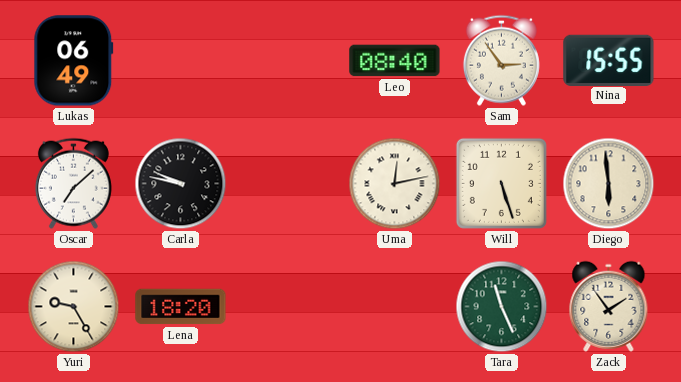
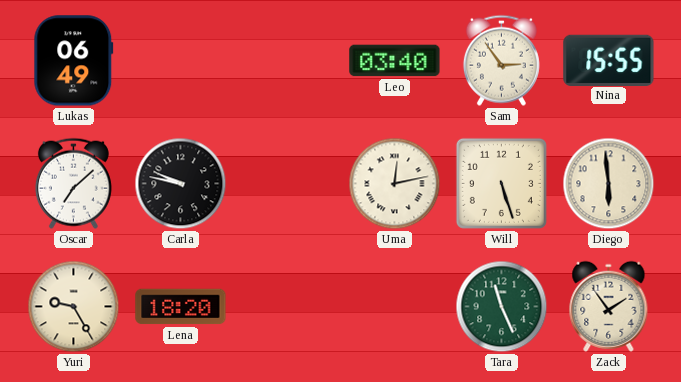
Leo: 08:40 -> 03:40
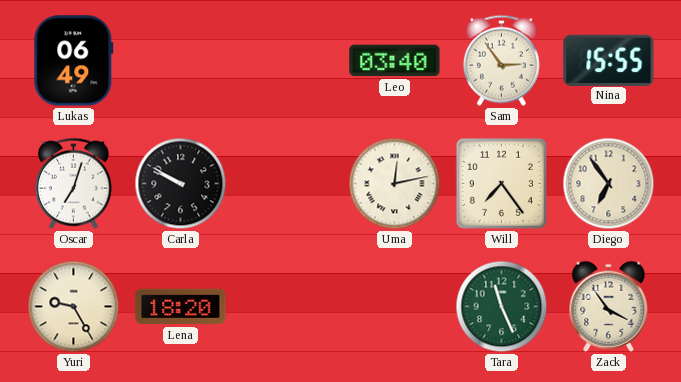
Oscar: 7:08 -> 7:03
Carla: 9:47 -> 9:50
Will: 5:27 -> 7:24
Diego: 5:59 -> 6:54
Zack: 1:54 -> 3:54
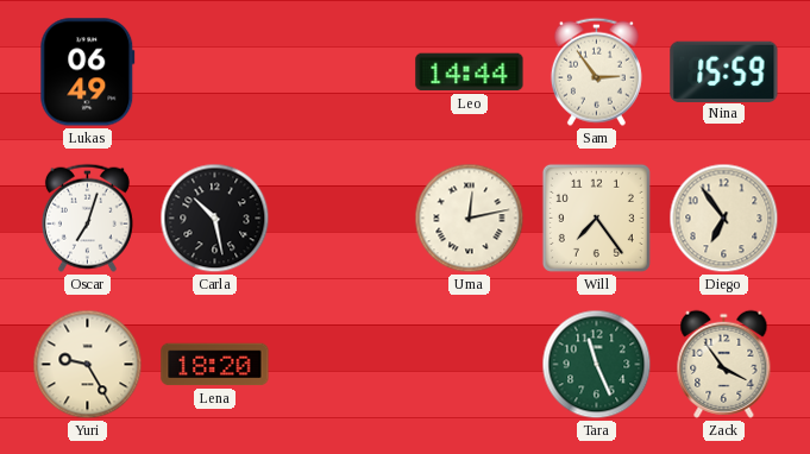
Leo: 03:40 -> 14:44
Nina: 15:55 -> 15:59
Carla: 9:50 -> 10:28
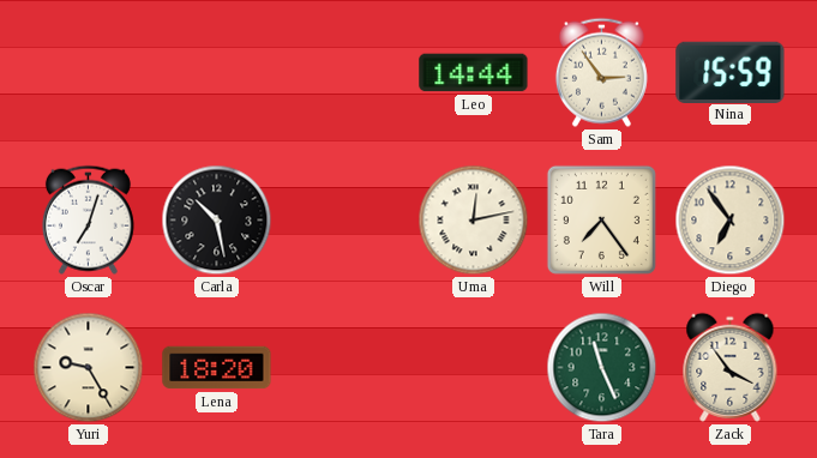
Lukas: 06:49 -> none
